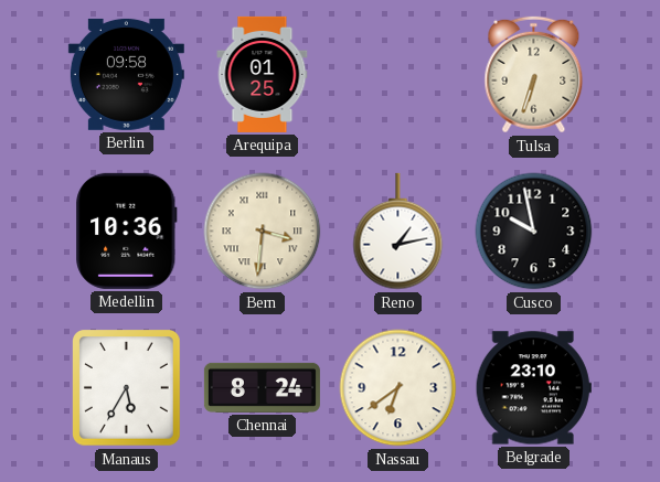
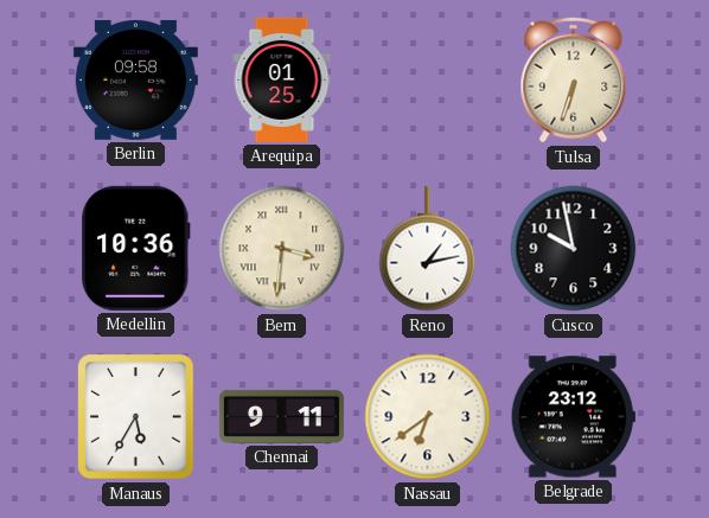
Chennai: 8:24 -> 9:11
Belgrade: 23:10 -> 23:12
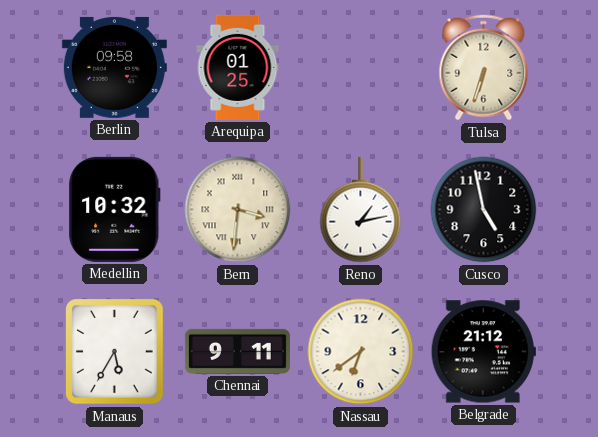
Medellin: 10:36 -> 10:32
Cusco: 9:58 -> 4:58
Belgrade: 23:12 -> 21:12
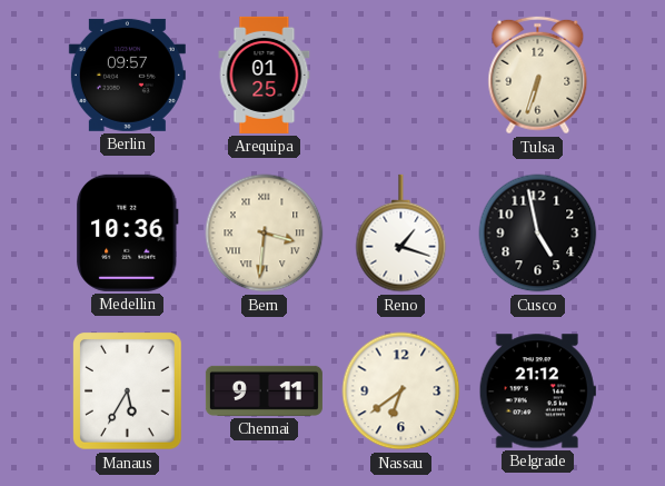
Berlin: 09:58 -> 09:57
Medellin: 10:32 -> 10:36
Reno: 1:13 -> 1:18
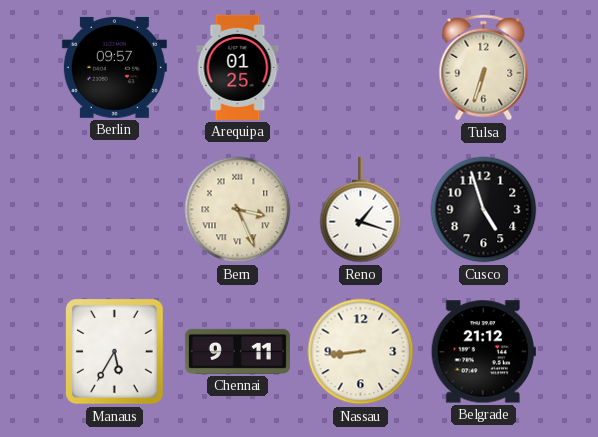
Medellin: 10:36 -> none
Bern: 3:31 -> 3:26
Cusco: 4:58 -> 4:57
Nassau: 6:39 -> 8:44
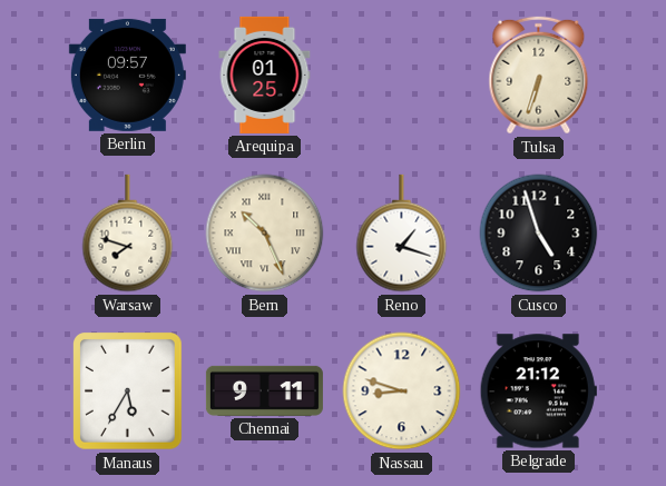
Warsaw: none -> 7:48
Bern: 3:26 -> 10:26
Nassau: 8:44 -> 8:48
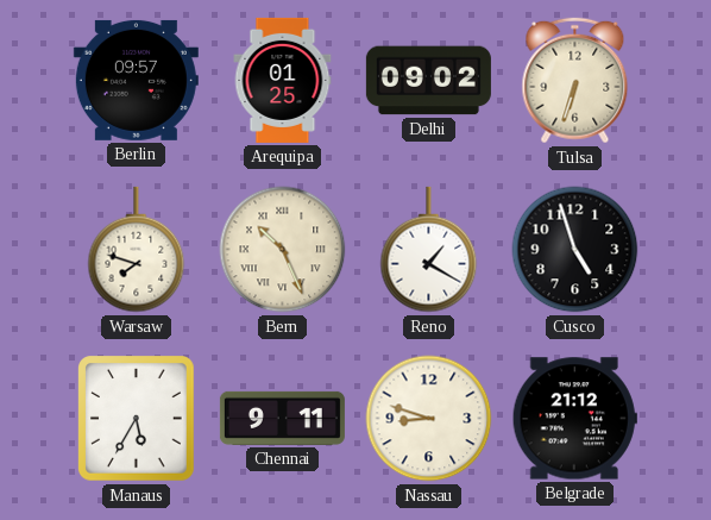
Delhi: none -> 09:02
Reno: 1:18 -> 1:20
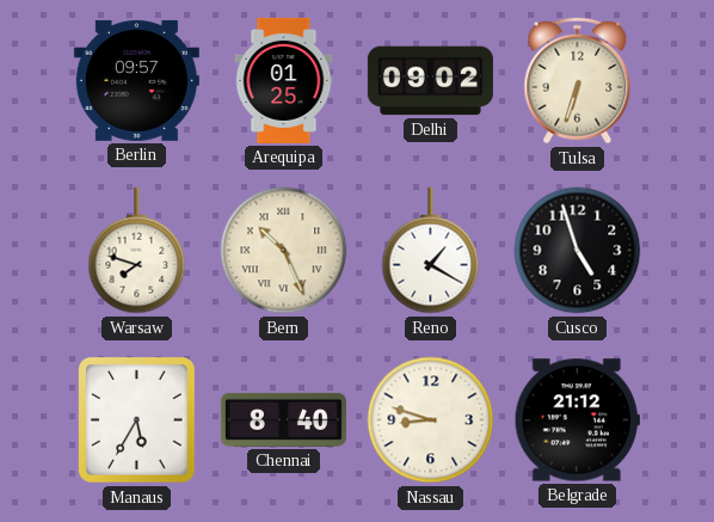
Chennai: 9:11 -> 8:40
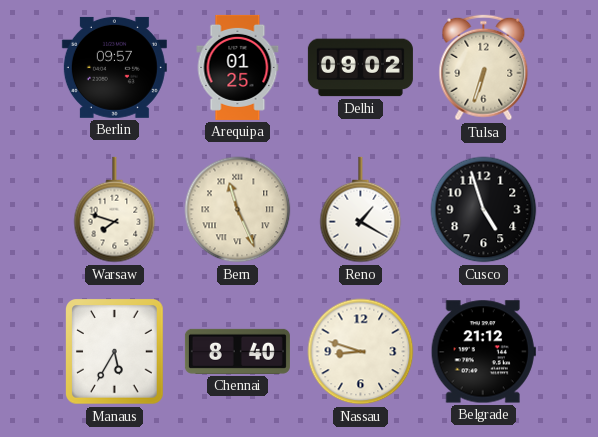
Bern: 10:26 -> 11:26
